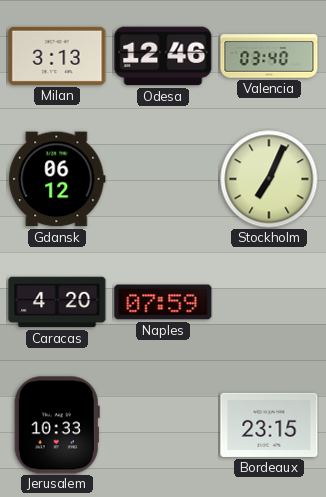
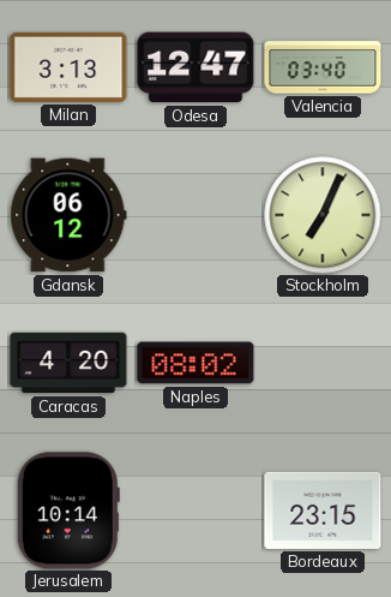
Odesa: 12:46 -> 12:47
Naples: 07:59 -> 08:02
Jerusalem: 10:33 -> 10:14
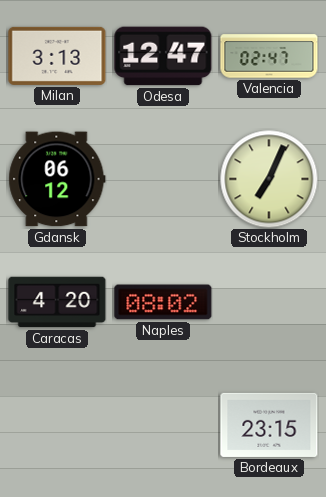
Valencia: 03:40 -> 02:47
Jerusalem: 10:14 -> none
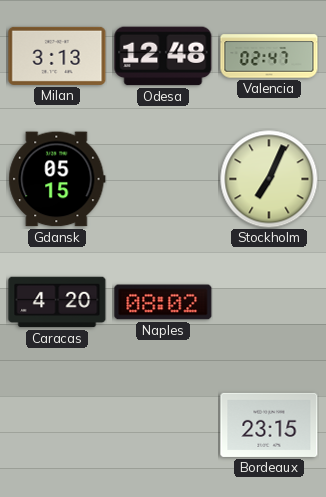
Odesa: 12:47 -> 12:48
Gdansk: 06:12 -> 05:15
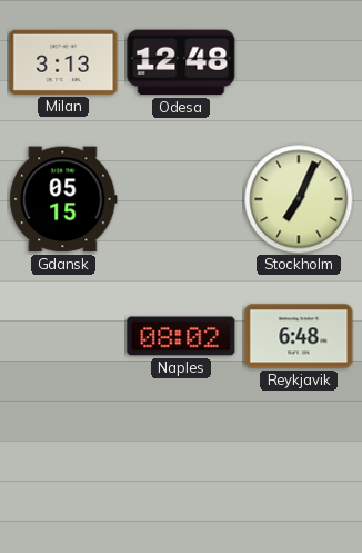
Valencia: 02:47 -> none
Caracas: 4:20 -> none
Reykjavik: none -> 6:48
Bordeaux: 23:15 -> none
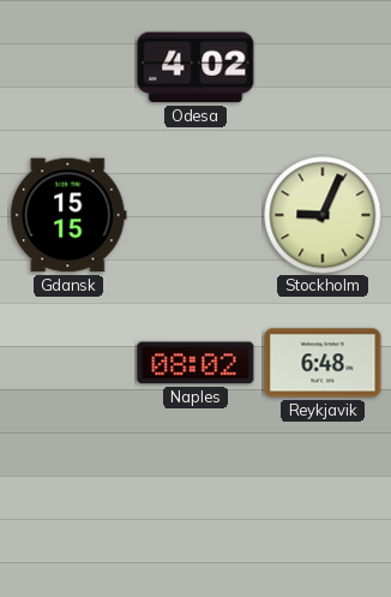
Milan: 3:13 -> none
Odesa: 12:48 -> 4:02
Gdansk: 05:15 -> 15:15
Stockholm: 7:04 -> 9:04
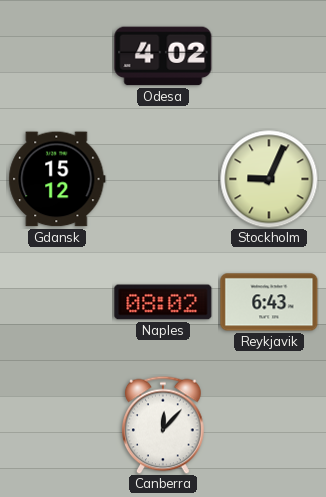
Gdansk: 15:15 -> 15:12
Reykjavik: 6:48 -> 6:43
Canberra: none -> 12:07
